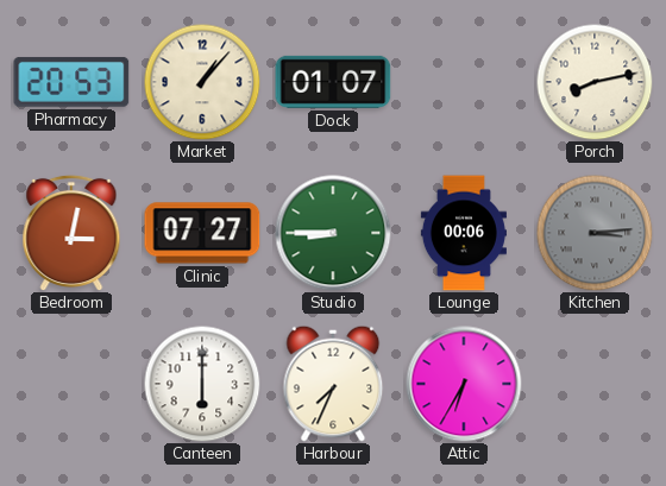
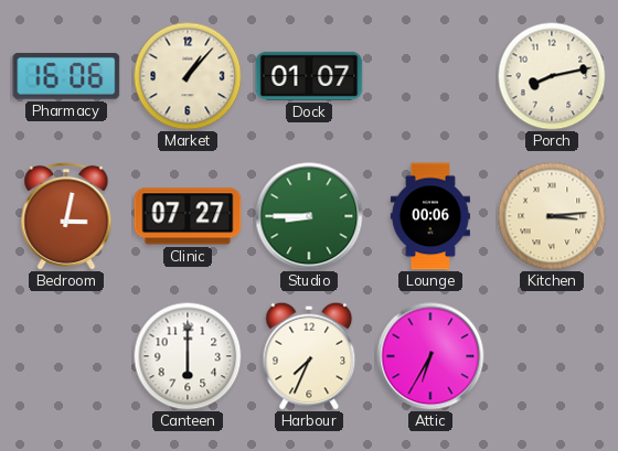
Pharmacy: 20:53 -> 16:06
Kitchen dial: grey -> cream
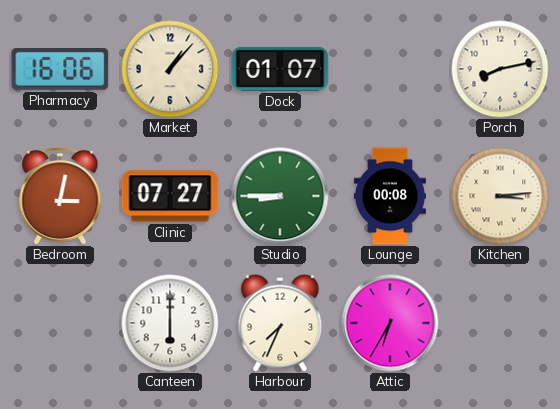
Lounge: 00:06 -> 00:08
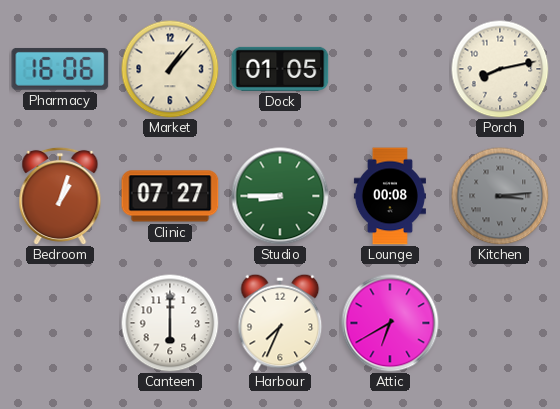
Dock: 01:07 -> 01:05
Bedroom: 3:02 -> 1:03
Kitchen dial: cream -> grey
Attic: 6:35 -> 6:40
